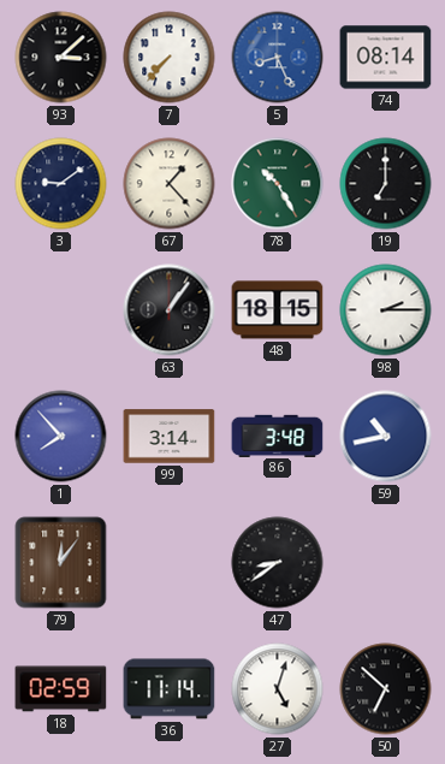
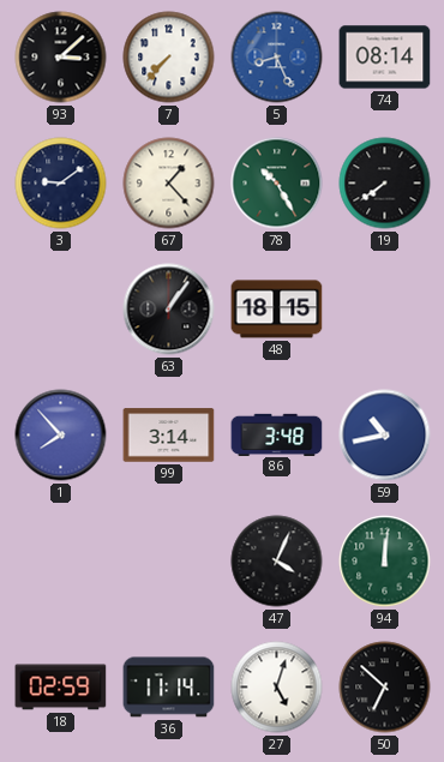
19: 7:00 -> 7:39
98: 2:15 -> none
79: 12:06 -> none
47: 8:39 -> 4:04
94: none -> 12:01
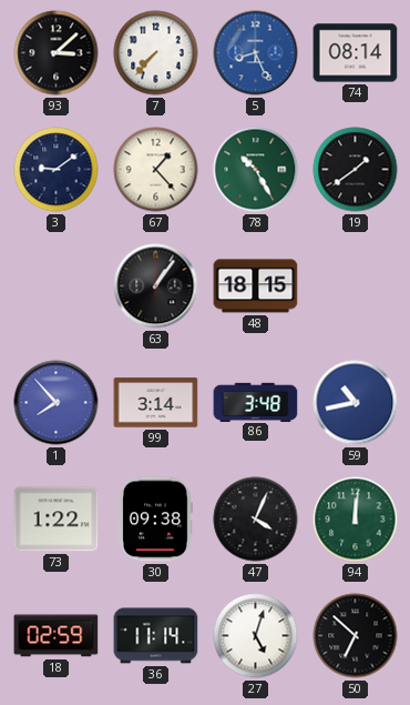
19: 7:39 -> 1:39
73: none -> 1:22
30: none -> 09:38
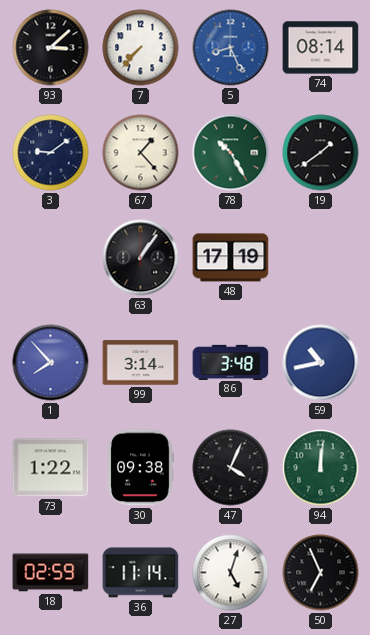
48: 18:15 -> 17:19
50: 6:52 -> 6:56
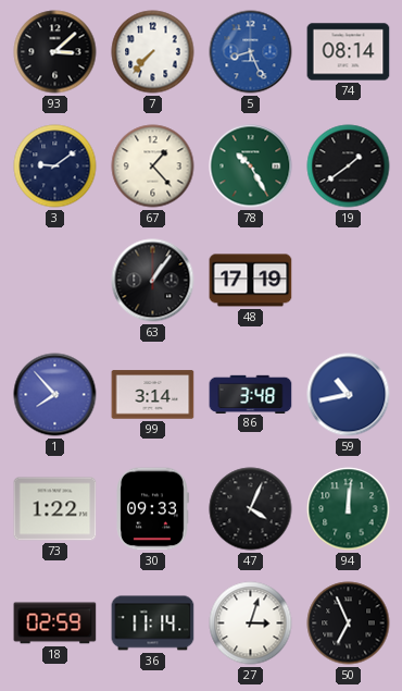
30: 09:38 -> 09:33
27: 5:03 -> 3:03
